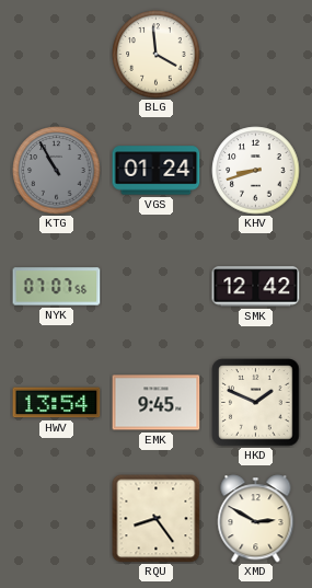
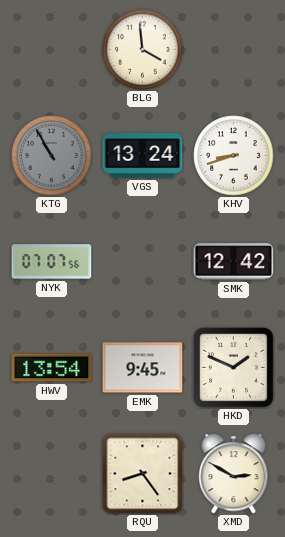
VGS: 01:24 -> 13:24
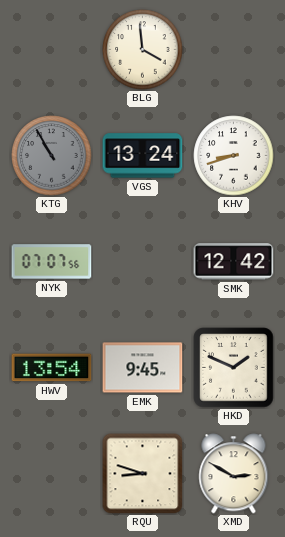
RQU: 8:24 -> 8:48
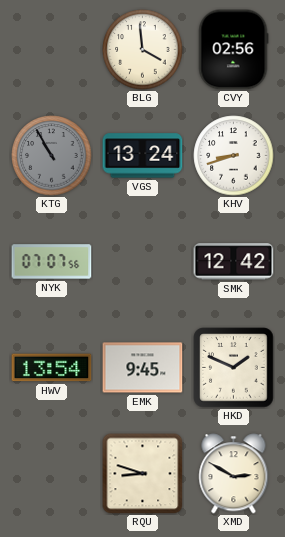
CVY: none -> 02:56
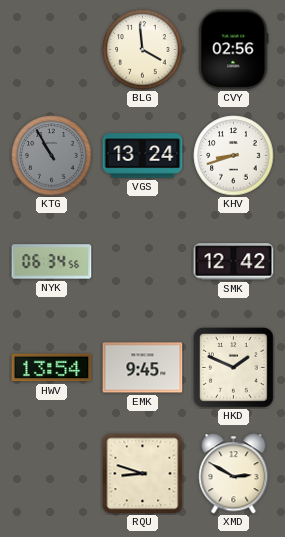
NYK: 07:07 -> 06:34
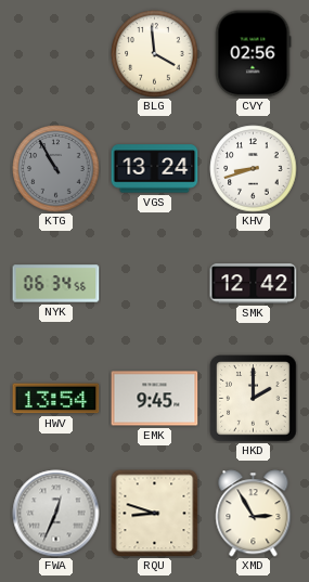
HKD: 1:49 -> 2:00
FWA: none -> 12:34
XMD: 2:50 -> 2:55
